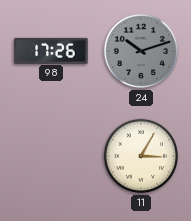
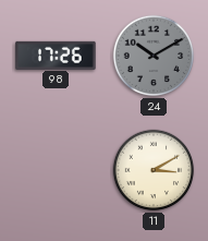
24: 10:12 -> 10:10
11: 3:05 -> 3:10
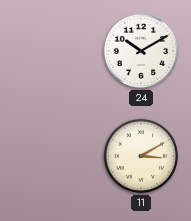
98: 17:26 -> none
24 dial: grey -> white
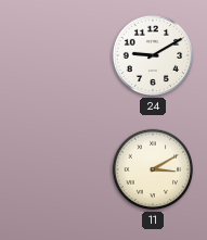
24: 10:10 -> 9:10
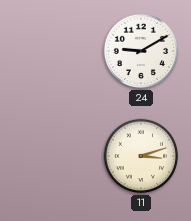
11: 3:10 -> 3:12
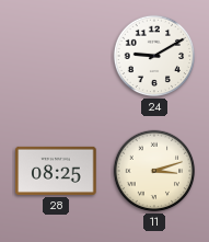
28: none -> 08:25
